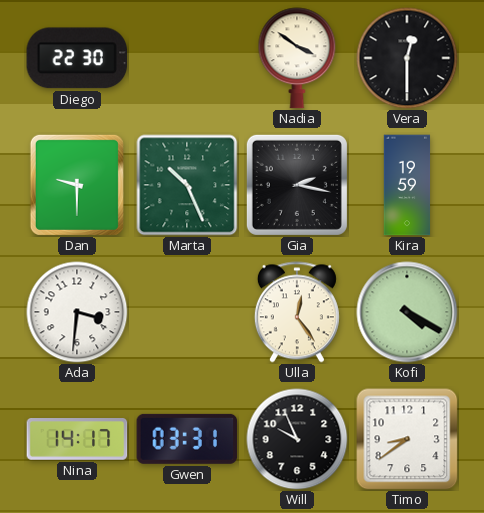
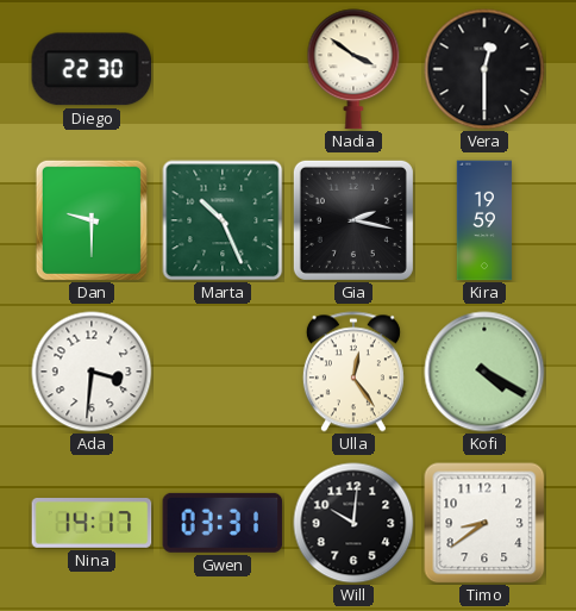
Will: 9:56 -> 10:01
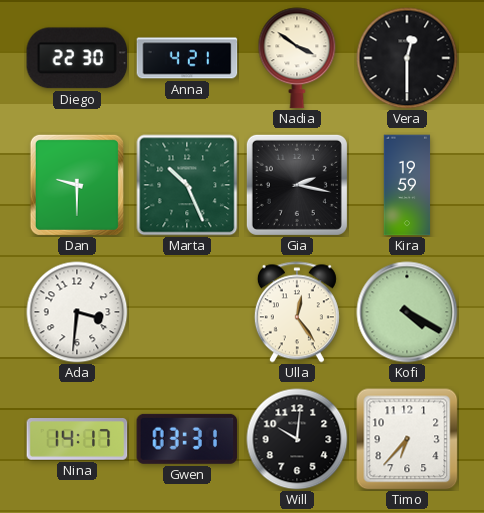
Anna: none -> 4:21
Timo: 8:39 -> 6:37
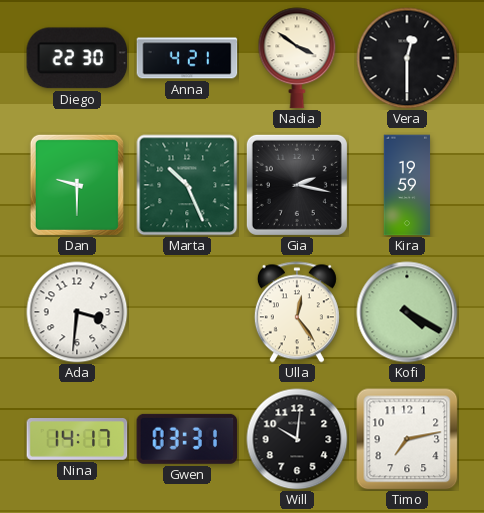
Timo: 6:37 -> 7:13
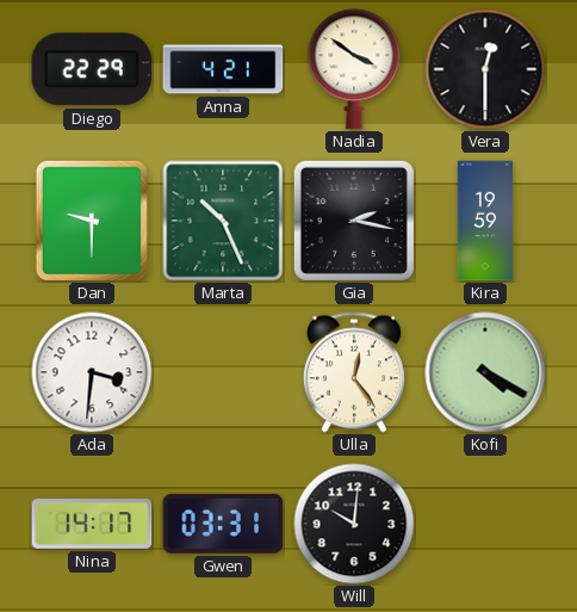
Diego: 22:30 -> 22:29
Timo: 7:13 -> none
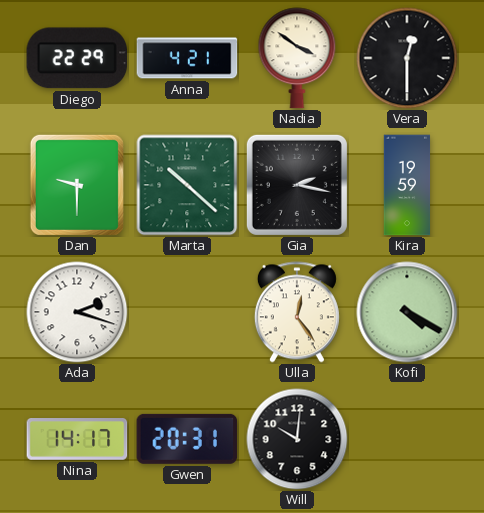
Marta: 10:26 -> 10:22
Ada: 3:31 -> 2:18
Gwen: 03:31 -> 20:31
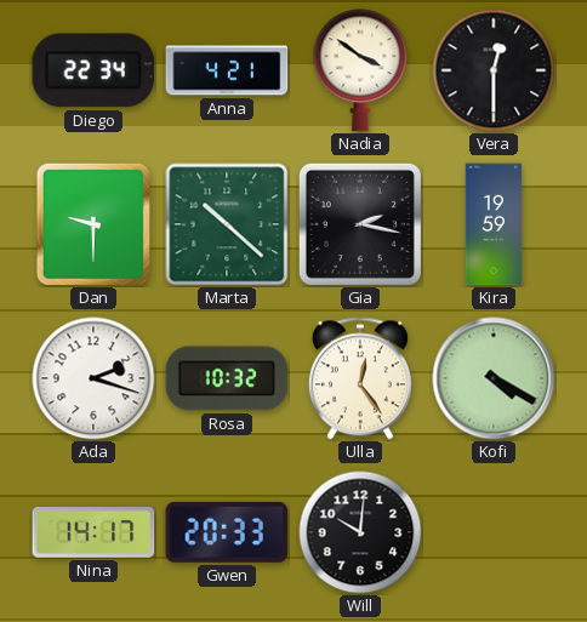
Diego: 22:29 -> 22:34
Rosa: none -> 10:32
Gwen: 20:31 -> 20:33
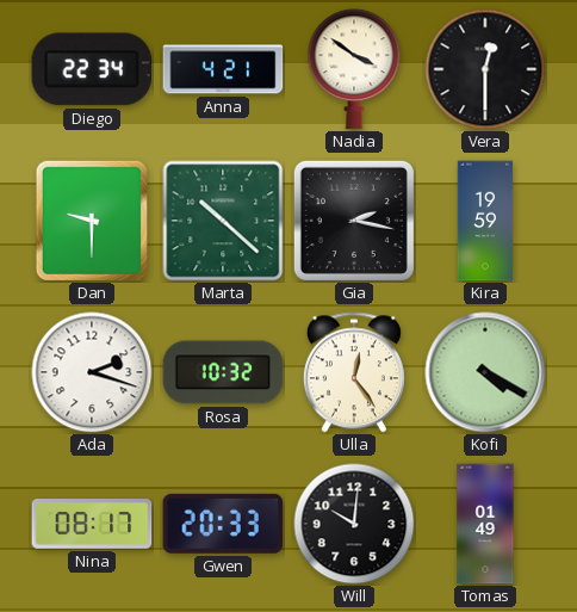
Nina: 14:17 -> 08:17
Tomas: none -> 01:49
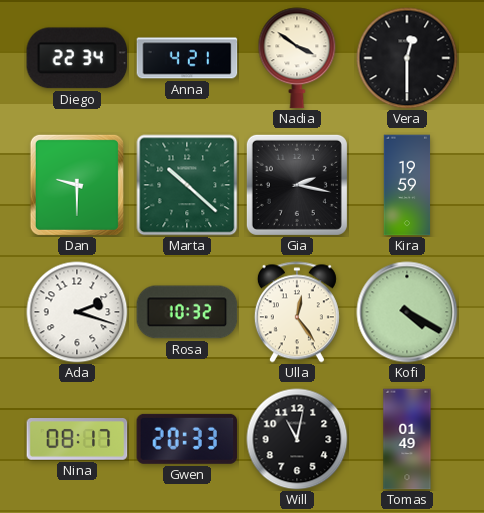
Will: 10:01 -> 11:02
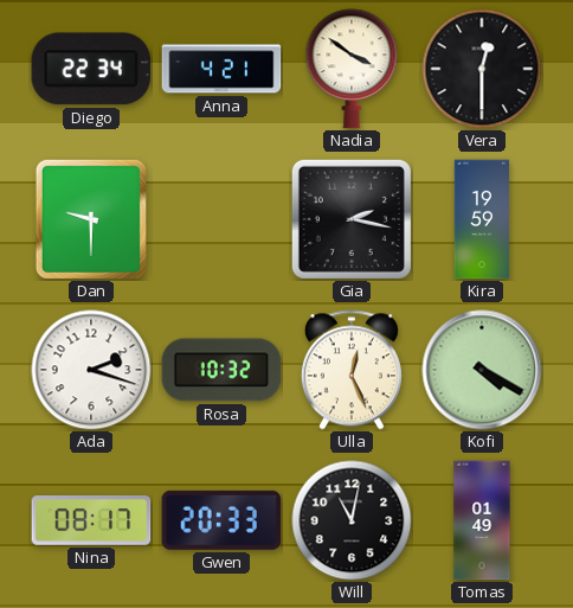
Marta: 10:22 -> none
Ulla: 12:24 -> 12:26
